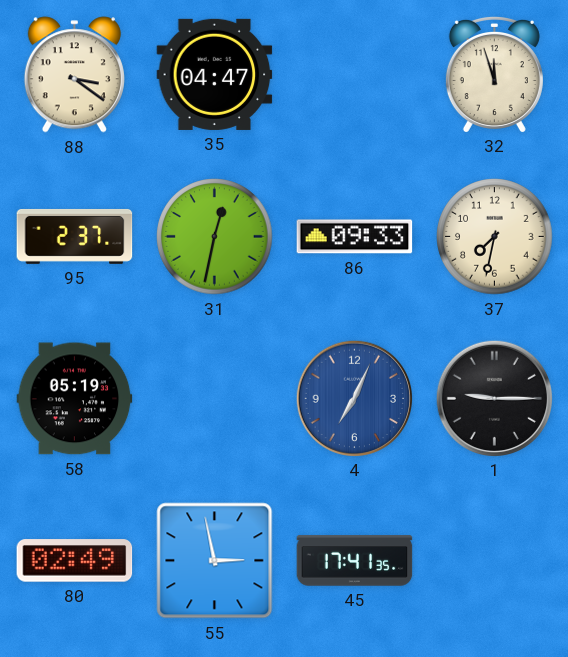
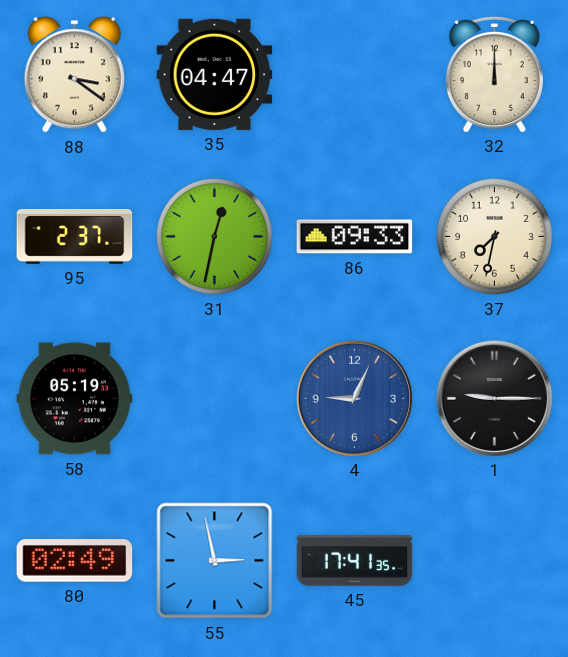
32: 11:57 -> 12:00
4: 7:04 -> 9:04
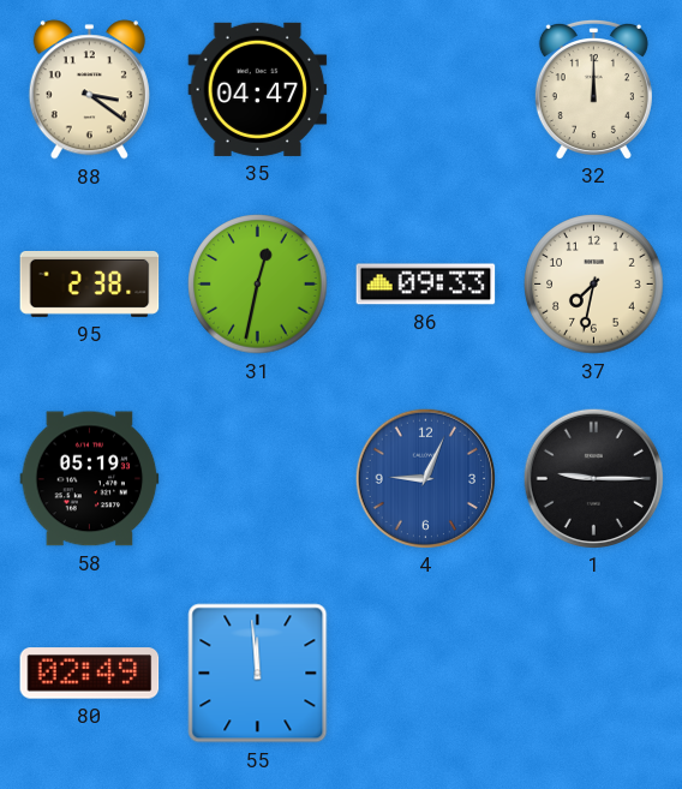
95: 2:37 -> 2:38
55: 2:58 -> 11:59
45: 17:41 -> none
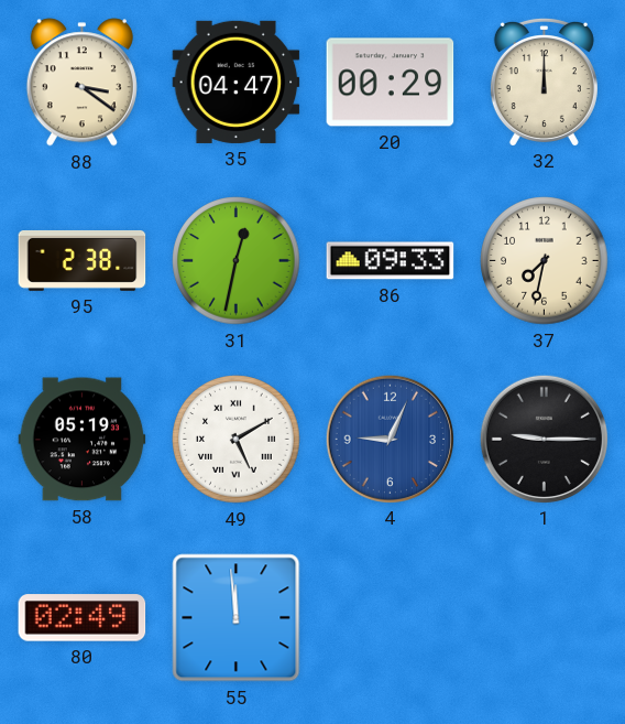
20: none -> 00:29
49: none -> 5:10
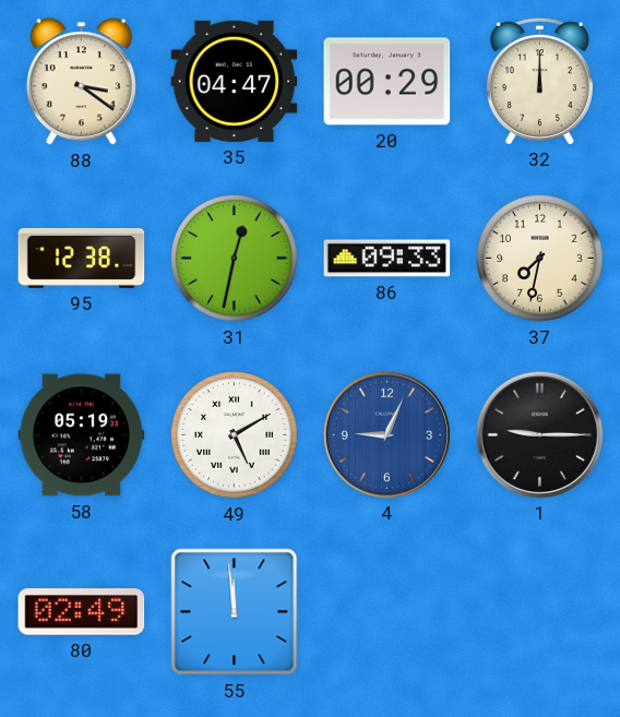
95: 2:38 -> 12:38
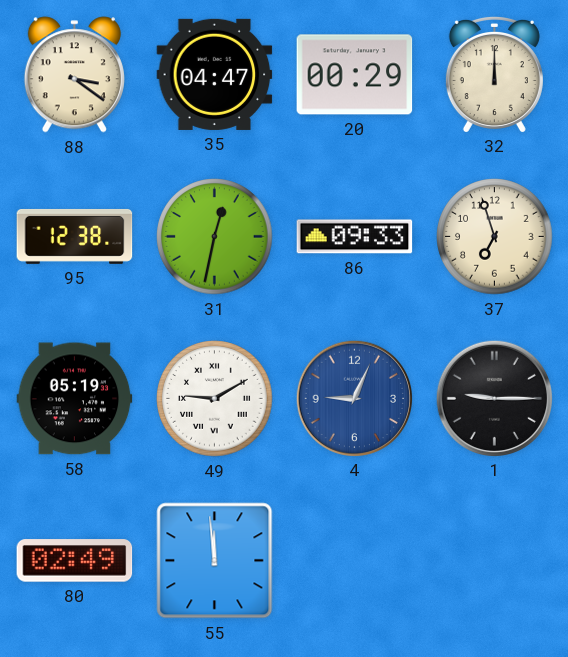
37: 7:32 -> 6:57
49: 5:10 -> 9:10
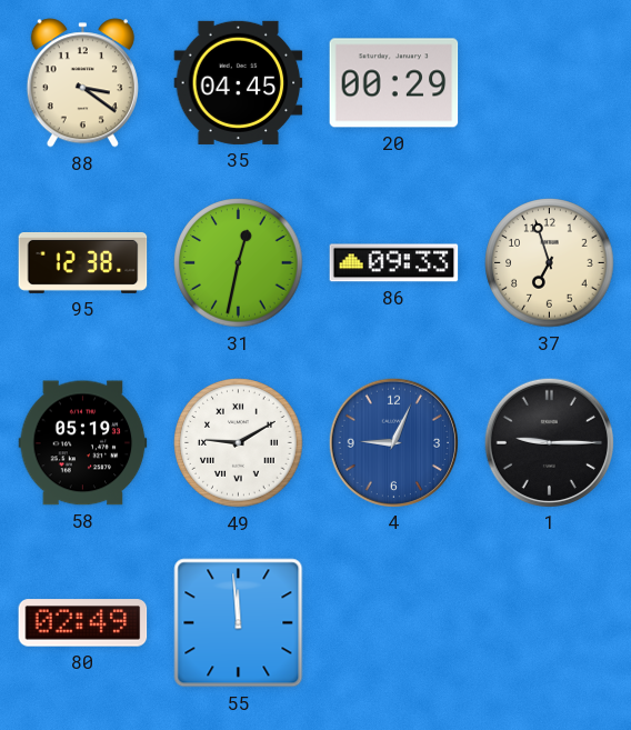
35: 04:47 -> 04:45
32: 12:00 -> none
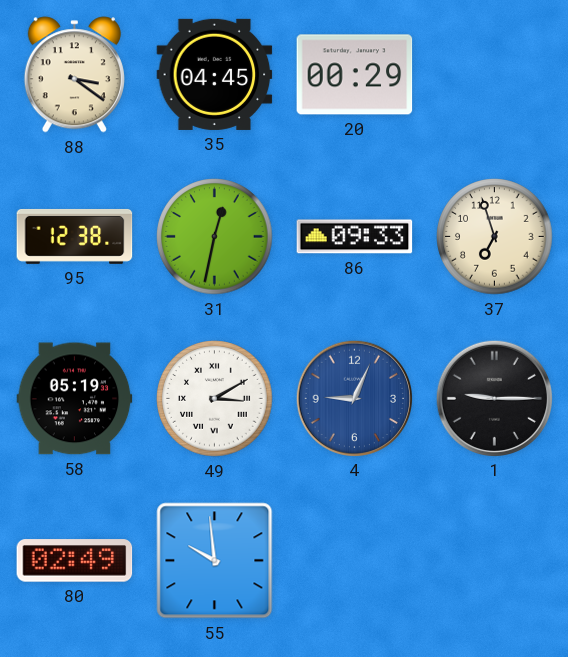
49: 9:10 -> 3:10
55: 11:59 -> 9:59
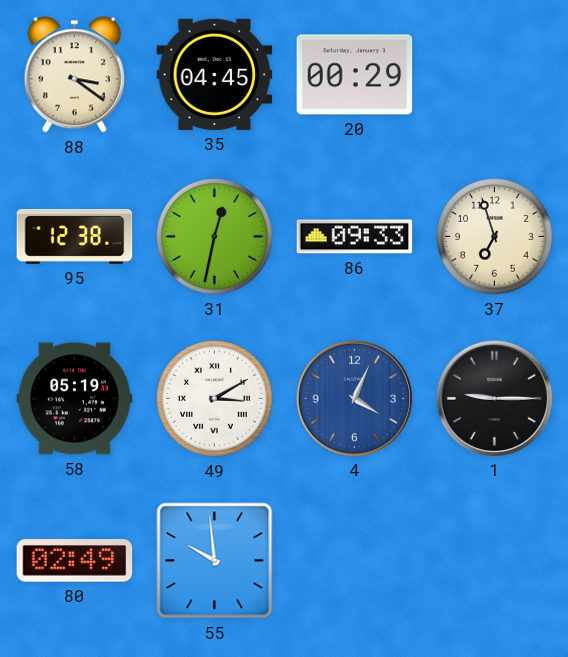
4: 9:04 -> 4:04
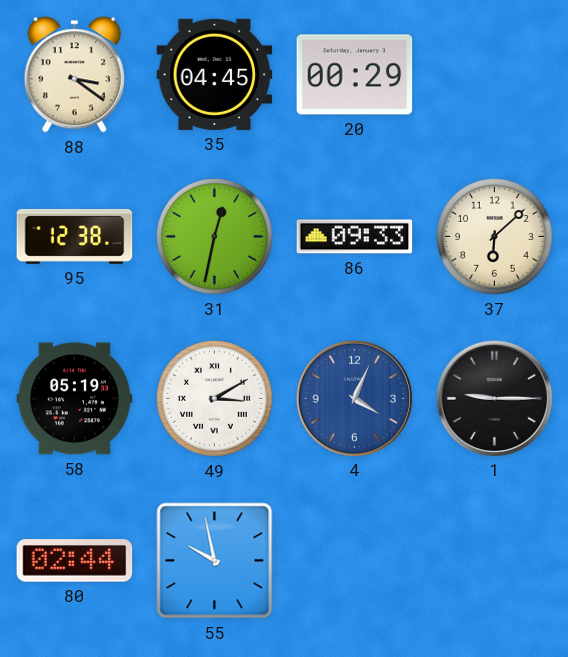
37: 6:57 -> 6:08
80: 02:49 -> 02:44
55: 9:59 -> 9:58
